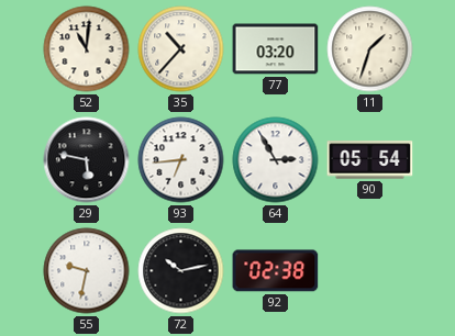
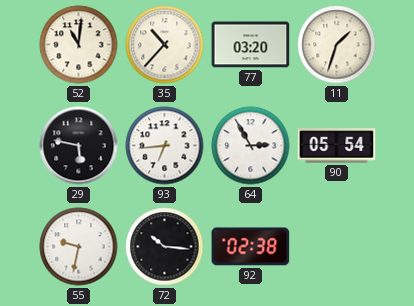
72: 10:13 -> 10:16
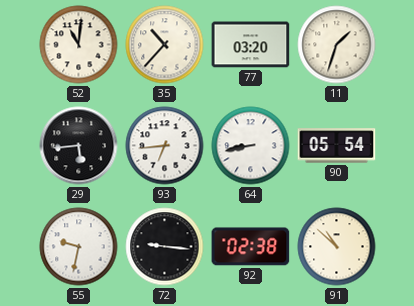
29: 5:47 -> 5:44
64: 2:55 -> 8:43
72: 10:16 -> 9:16
91: none -> 10:52
